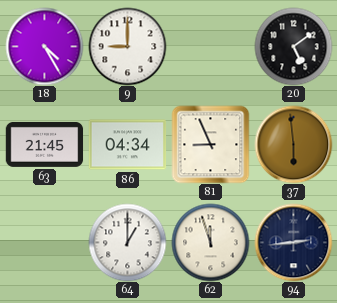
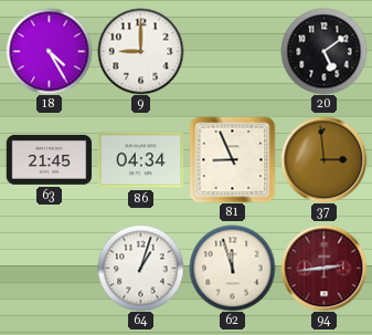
37: 5:59 -> 2:59
64: 1:00 -> 1:03
94 dial: navy -> burgundy
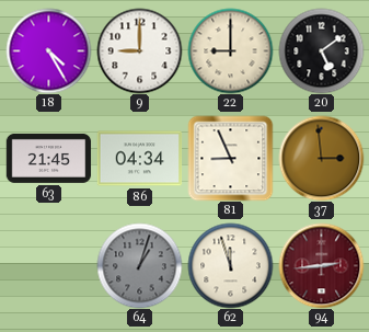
22: none -> 9:00
64 dial: white -> grey
